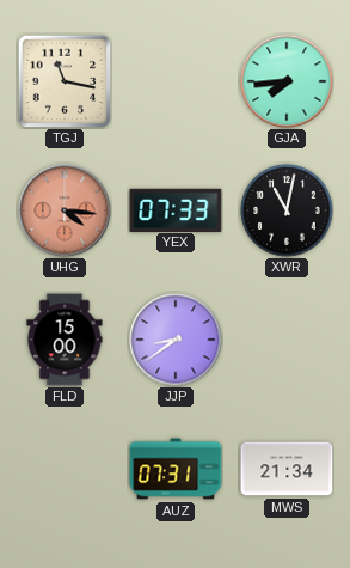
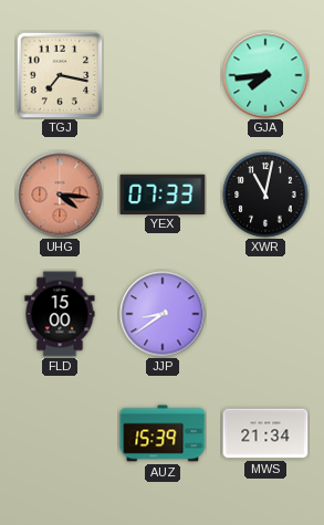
TGJ: 11:17 -> 7:17
AUZ: 07:31 -> 15:39
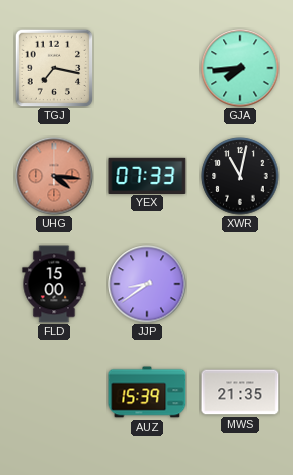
MWS: 21:34 -> 21:35
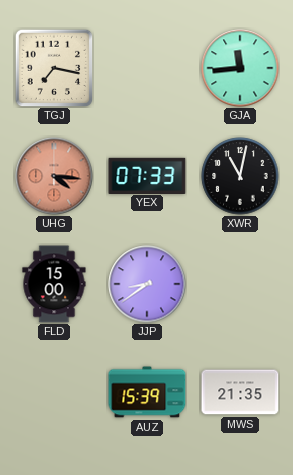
GJA: 7:44 -> 11:44
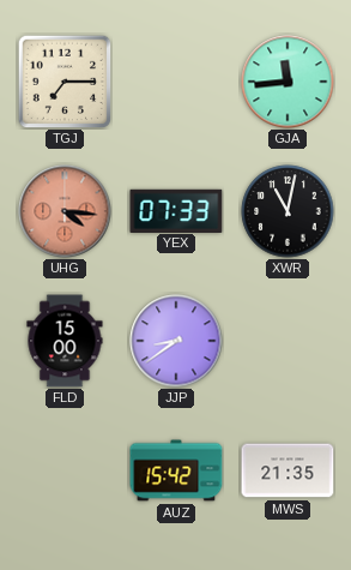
TGJ: 7:17 -> 7:15
AUZ: 15:39 -> 15:42
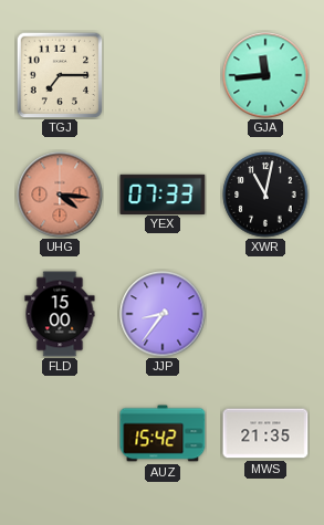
JJP: 8:39 -> 8:36
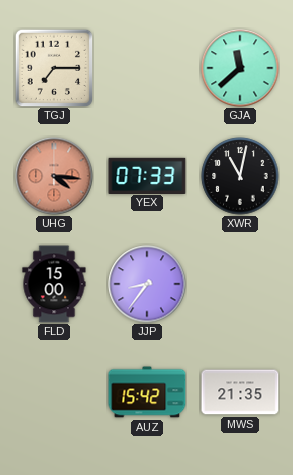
GJA: 11:44 -> 11:38
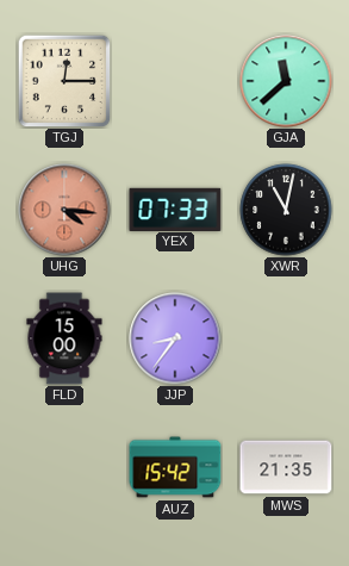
TGJ: 7:15 -> 12:15
